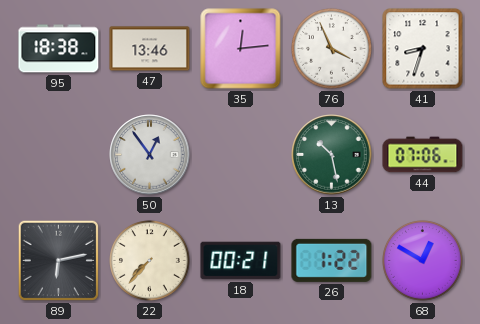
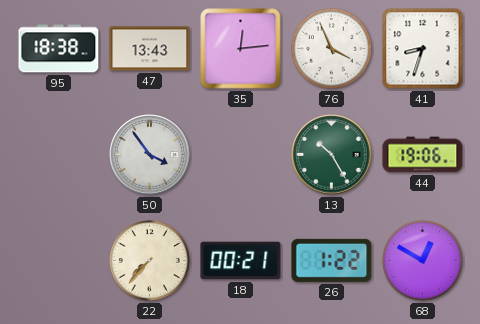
47: 13:46 -> 13:43
50: 12:54 -> 3:54
13: 10:28 -> 10:25
44: 07:06 -> 19:06
89: 6:13 -> none
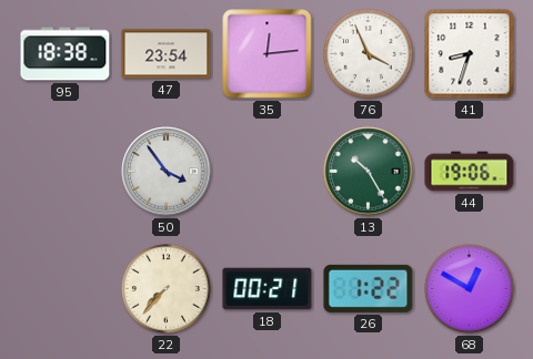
47: 13:43 -> 23:54
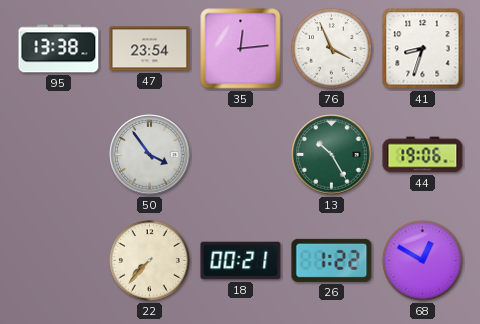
95: 18:38 -> 13:38
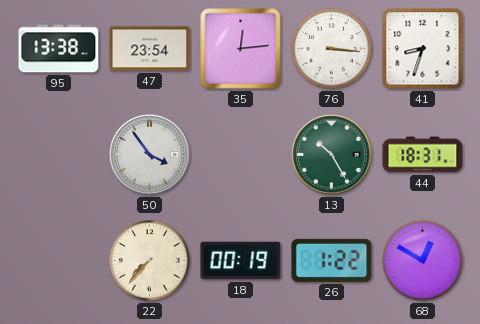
76: 3:56 -> 3:16
44: 19:06 -> 18:31
18: 00:21 -> 00:19
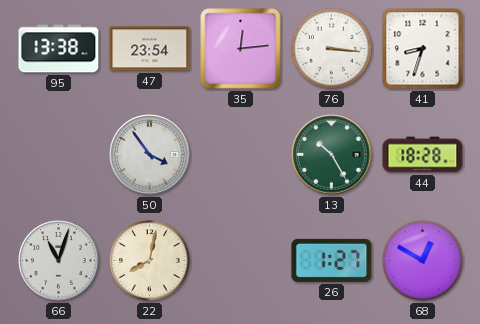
44: 18:31 -> 18:28
66: none -> 11:03
22: 7:37 -> 8:02
18: 00:19 -> none
26: 1:22 -> 1:27
